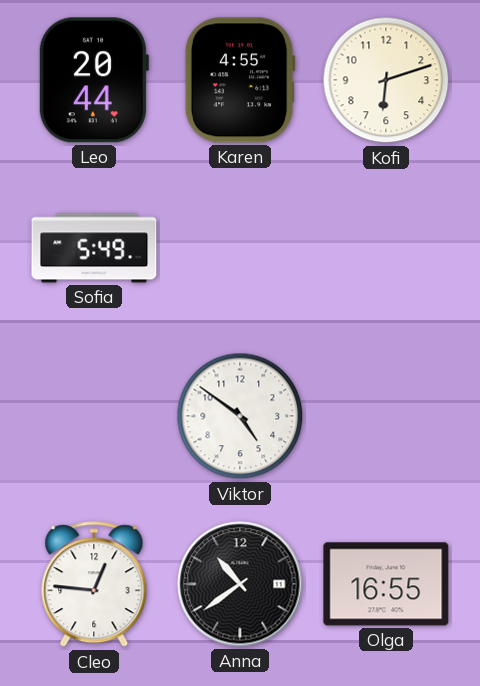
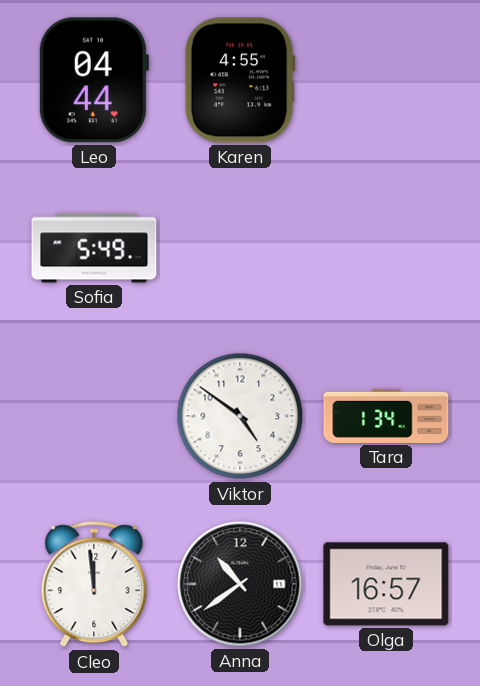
Leo: 20:44 -> 04:44
Kofi: 6:12 -> none
Tara: none -> 1:34
Cleo: 12:46 -> 11:59
Olga: 16:55 -> 16:57
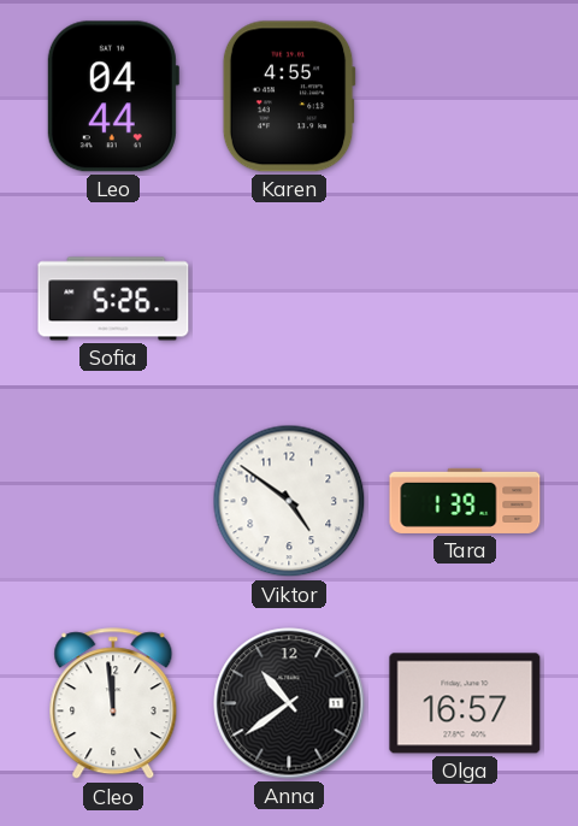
Sofia: 5:49 -> 5:26
Tara: 1:34 -> 1:39
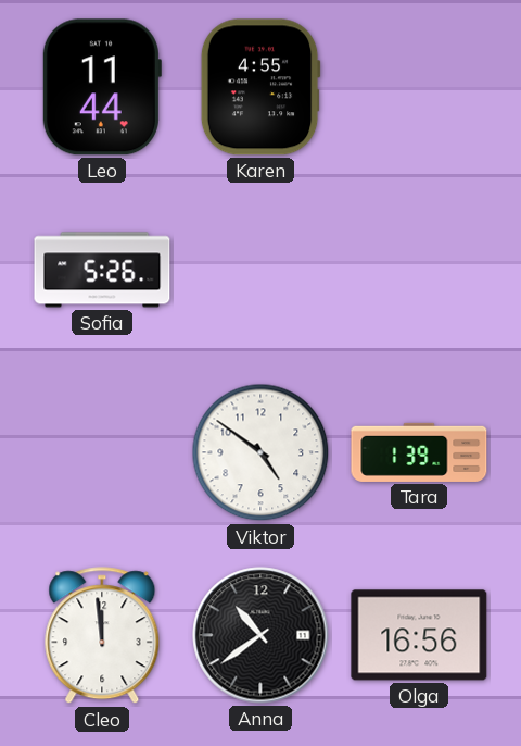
Leo: 04:44 -> 11:44
Olga: 16:57 -> 16:56
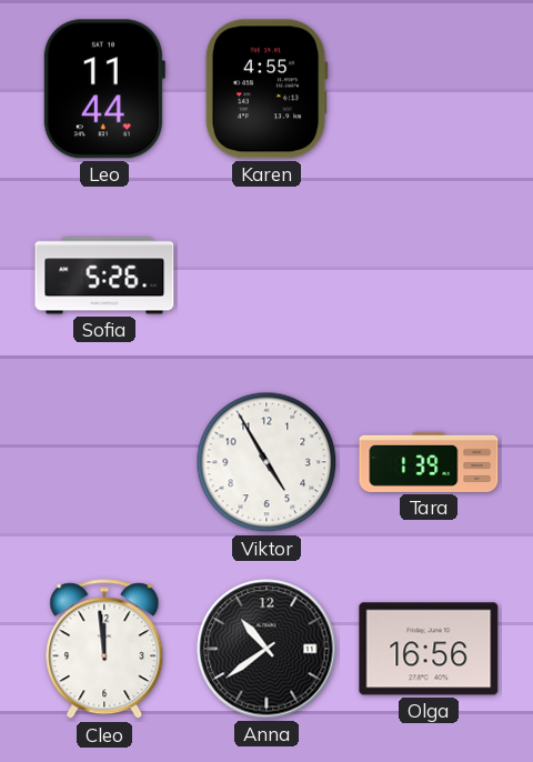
Viktor: 4:51 -> 4:55
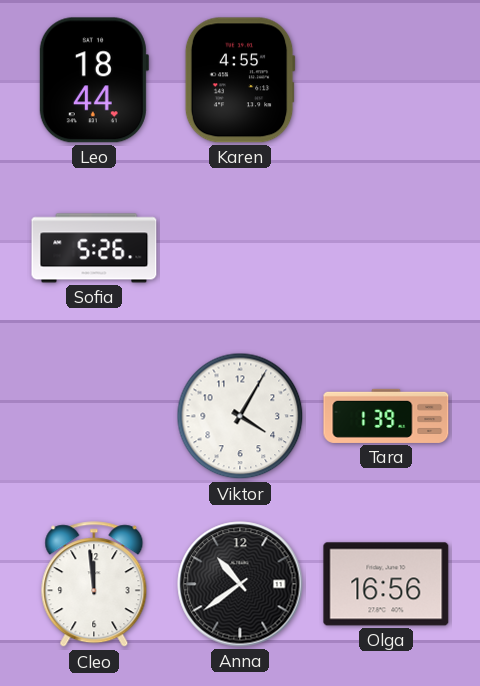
Leo: 11:44 -> 18:44
Viktor: 4:55 -> 4:05
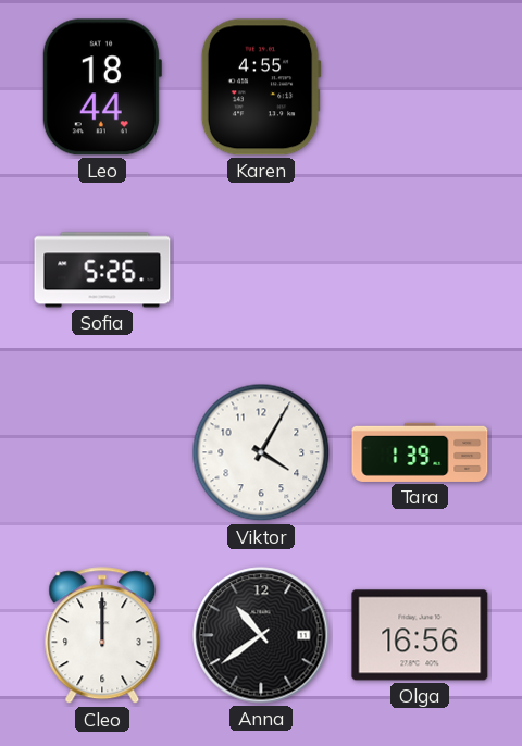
Cleo: 11:59 -> 12:00
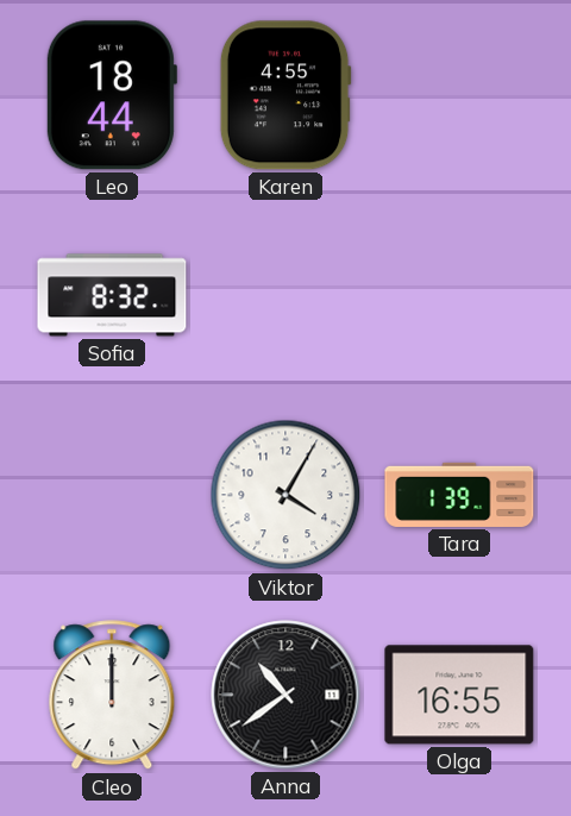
Sofia: 5:26 -> 8:32
Olga: 16:56 -> 16:55
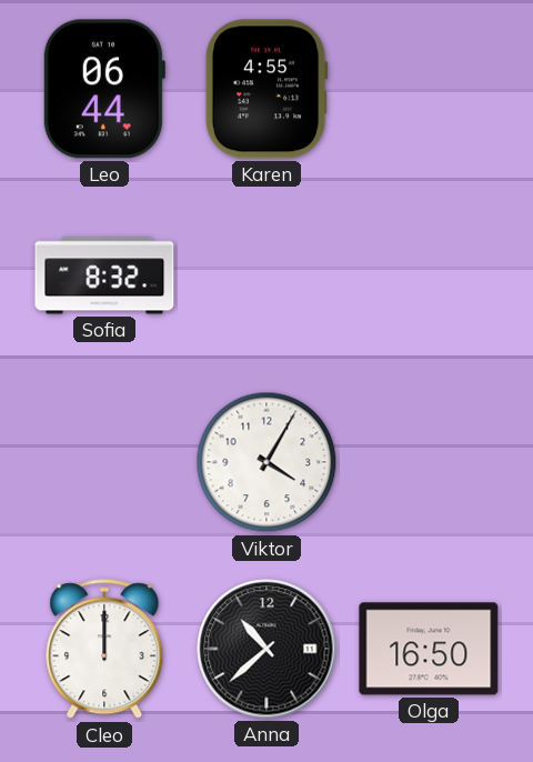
Leo: 18:44 -> 06:44
Tara: 1:39 -> none
Anna: 10:39 -> 10:38
Olga: 16:55 -> 16:50
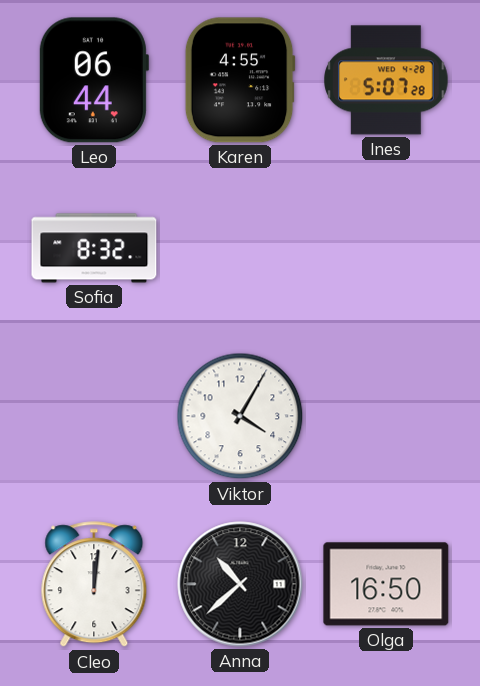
Ines: none -> 5:07
Cleo: 12:00 -> 12:01
